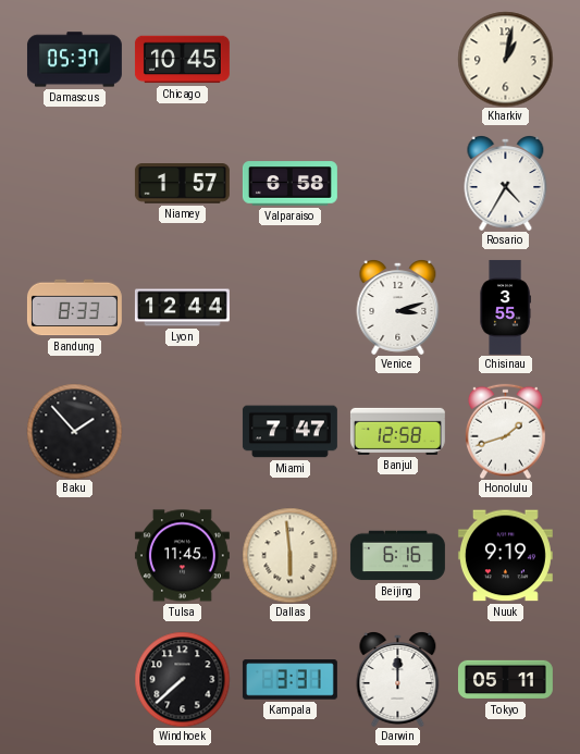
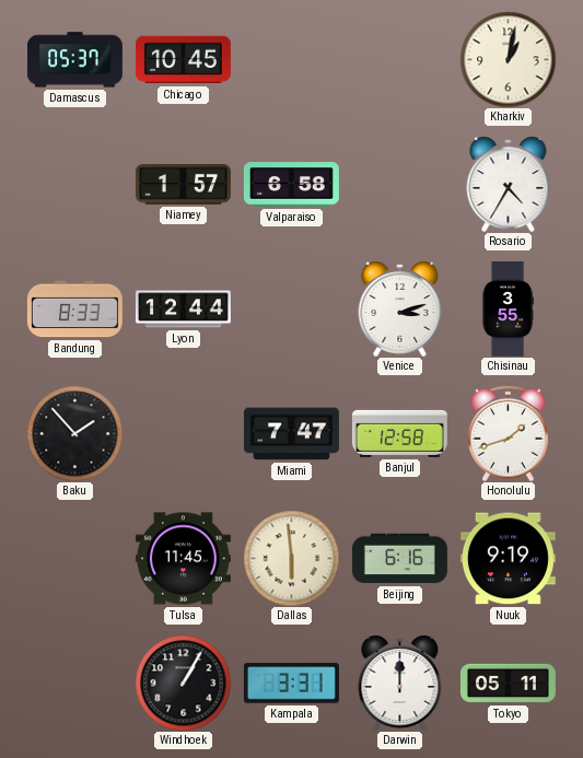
Windhoek: 7:38 -> 1:05
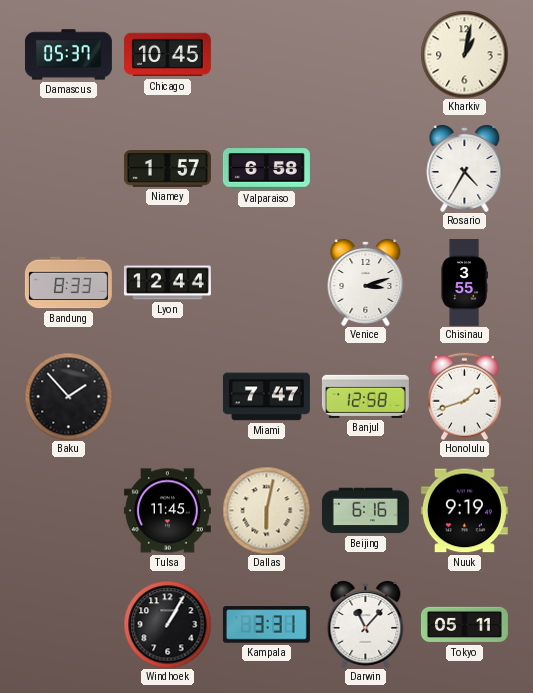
Dallas: 5:59 -> 6:02
Darwin: 12:00 -> 11:07
